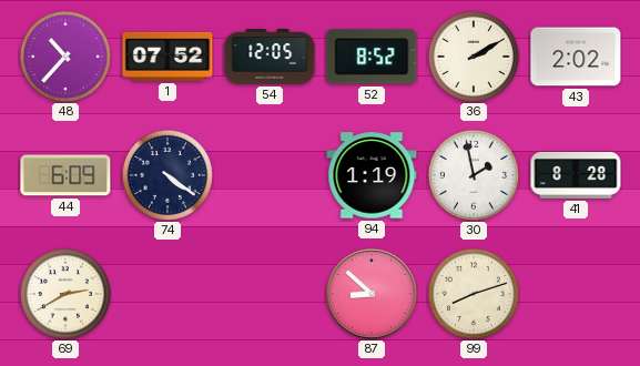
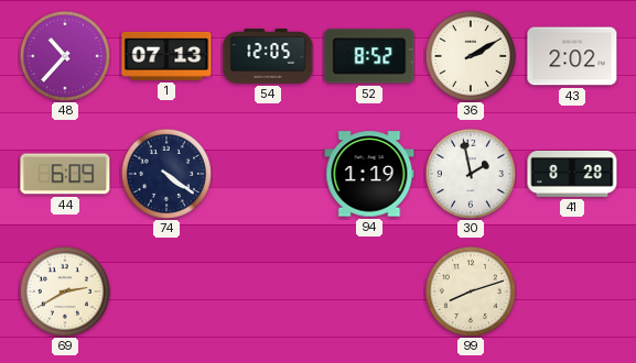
1: 07:52 -> 07:13
87: 8:52 -> none
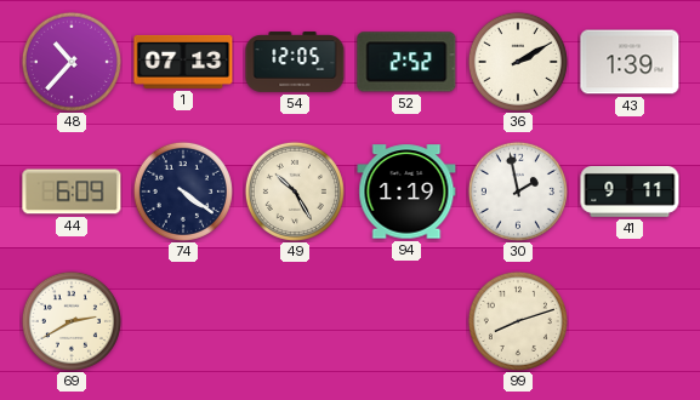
52: 8:52 -> 2:52
43: 2:02 -> 1:39
49: none -> 10:25
41: 8:28 -> 9:11
